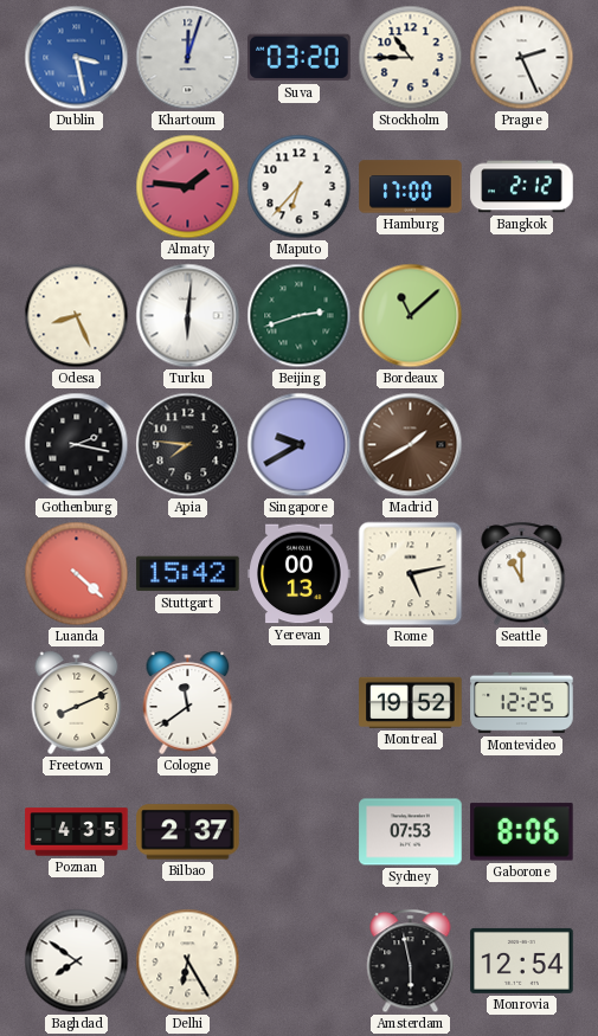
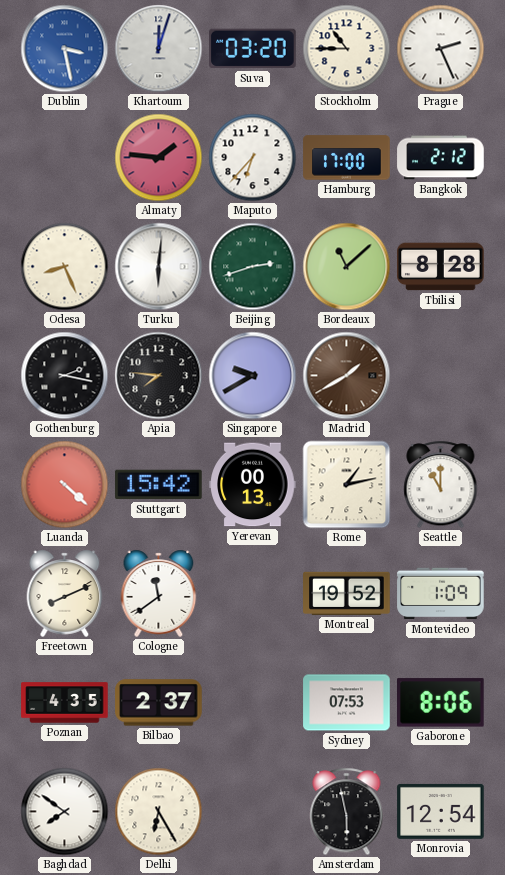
Tbilisi: none -> 8:28
Rome: 5:13 -> 1:13
Montevideo: 12:25 -> 1:09
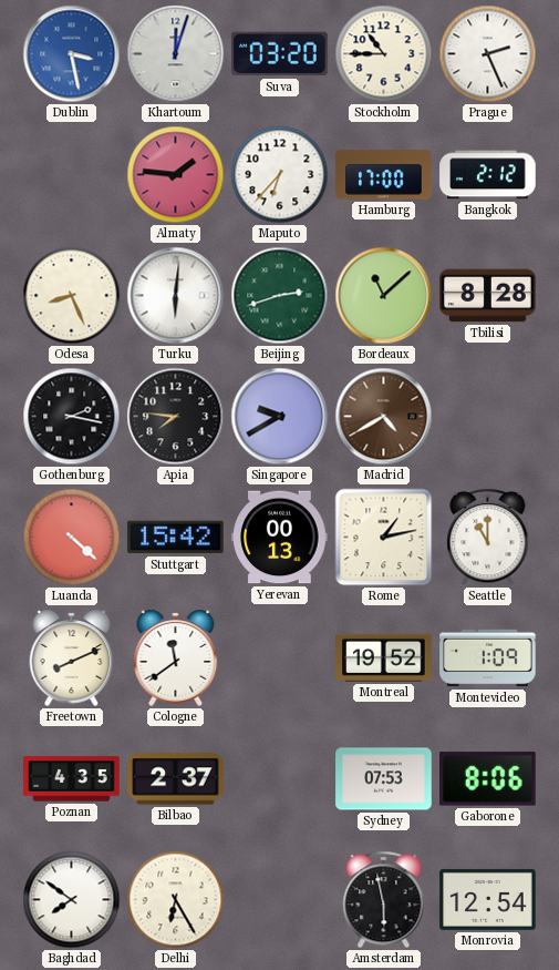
Madrid: 1:40 -> 4:40
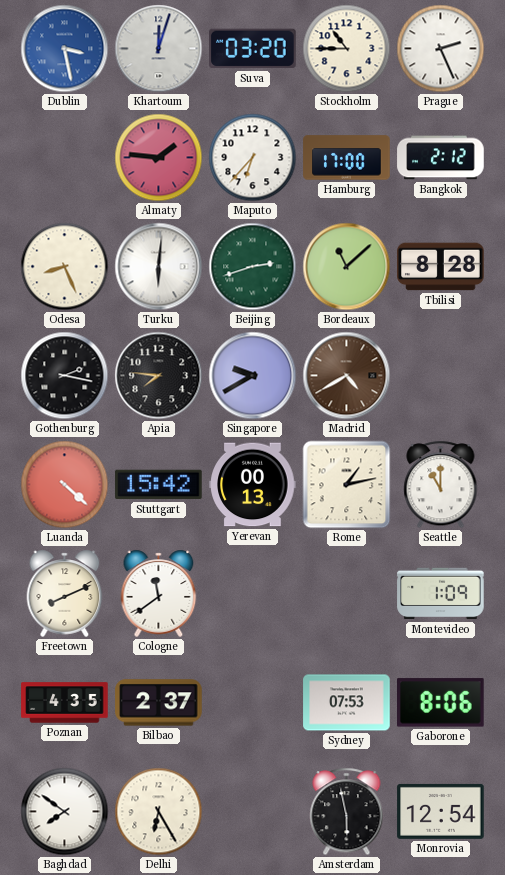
Montreal: 19:52 -> none
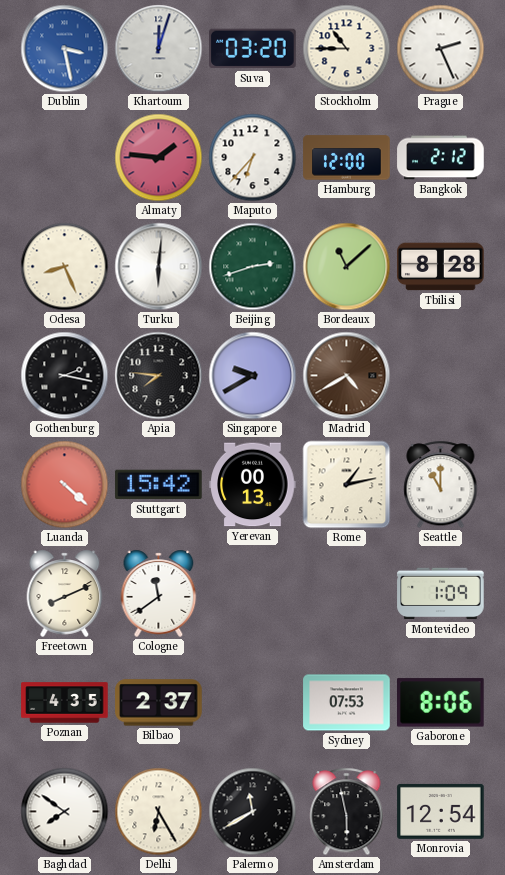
Hamburg: 17:00 -> 12:00
Palermo: none -> 11:40
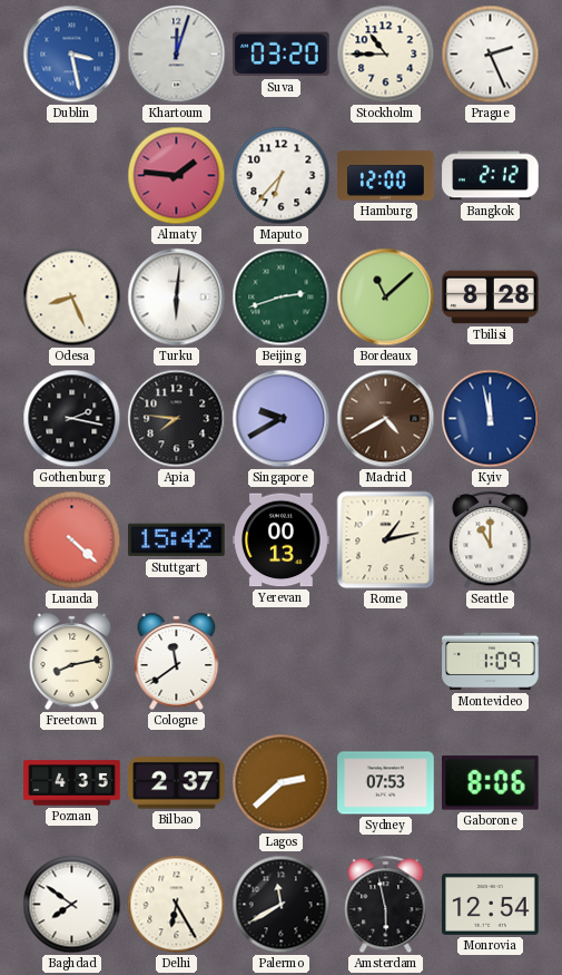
Kyiv: none -> 11:58
Freetown: 8:11 -> 8:13
Lagos: none -> 2:38
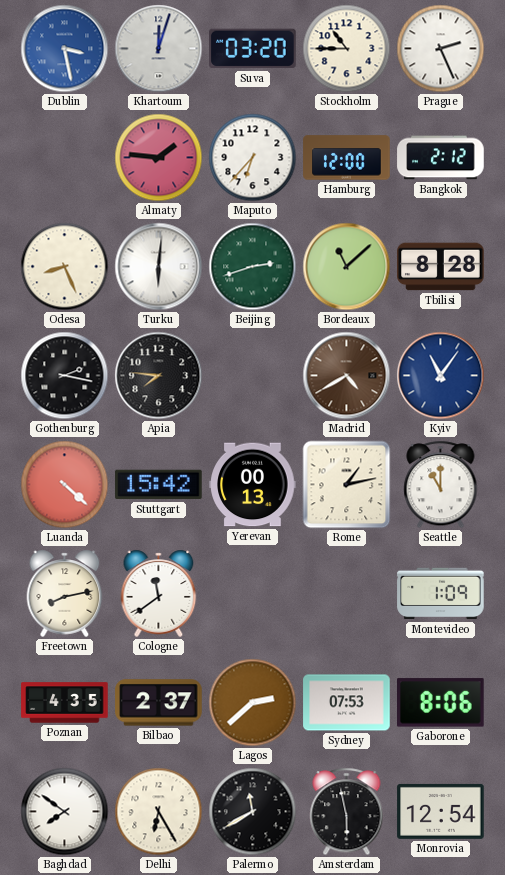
Singapore: 9:40 -> none
Kyiv: 11:58 -> 11:06
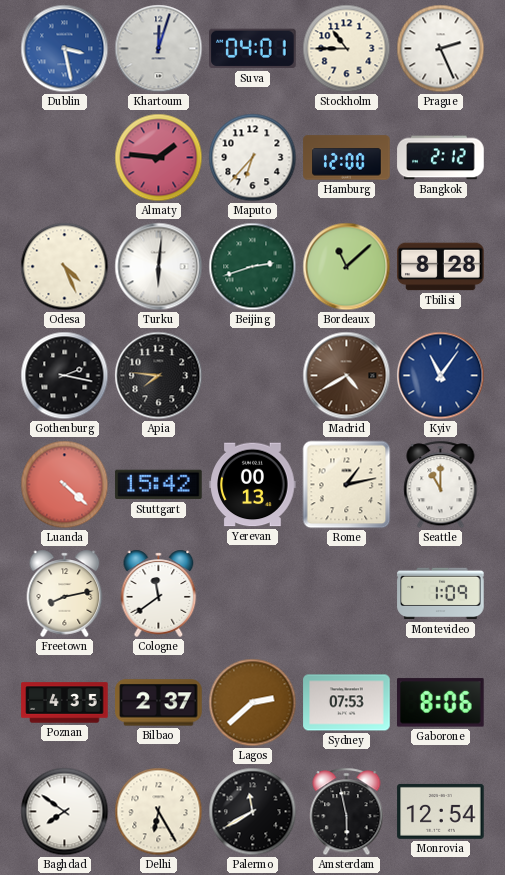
Suva: 03:20 -> 04:01
Odesa: 8:26 -> 4:26
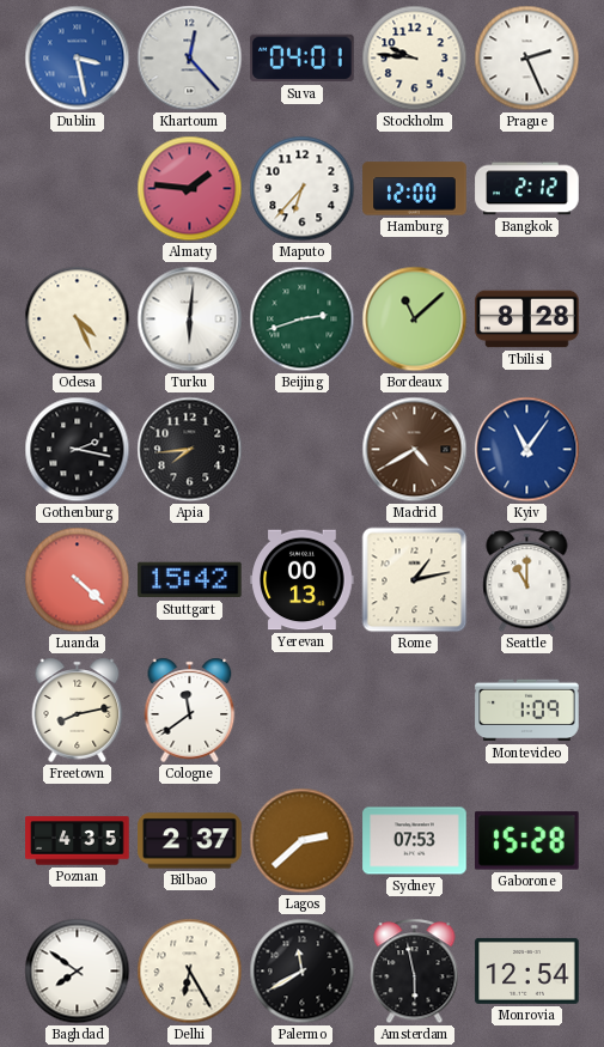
Khartoum: 12:03 -> 12:23
Stockholm: 10:45 -> 9:46
Apia: 7:46 -> 7:44
Gaborone: 8:06 -> 15:28
